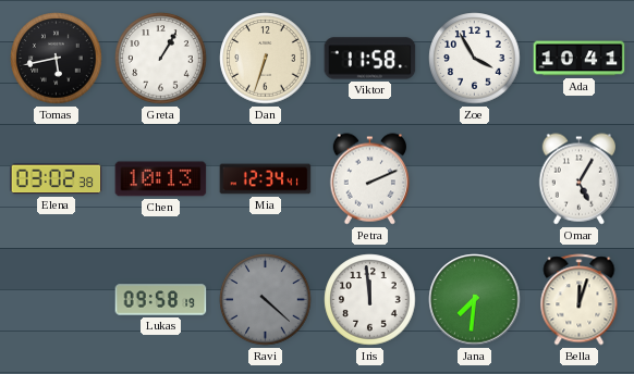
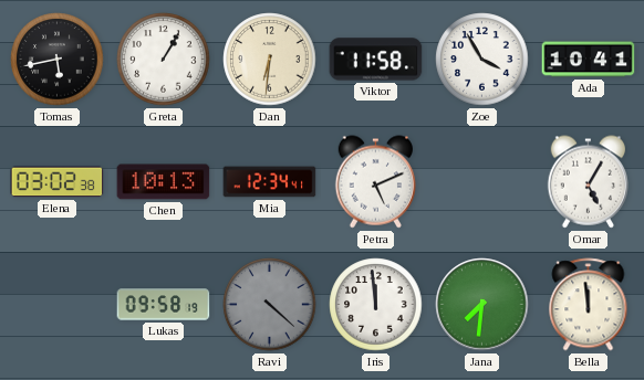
Dan: 6:33 -> 6:31
Petra: 2:11 -> 5:11
Bella: 12:03 -> 11:59
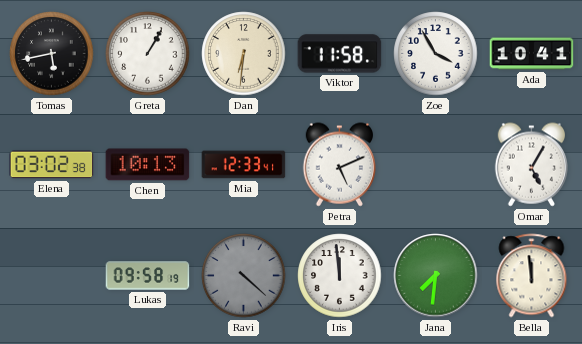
Mia: 12:34 -> 12:33
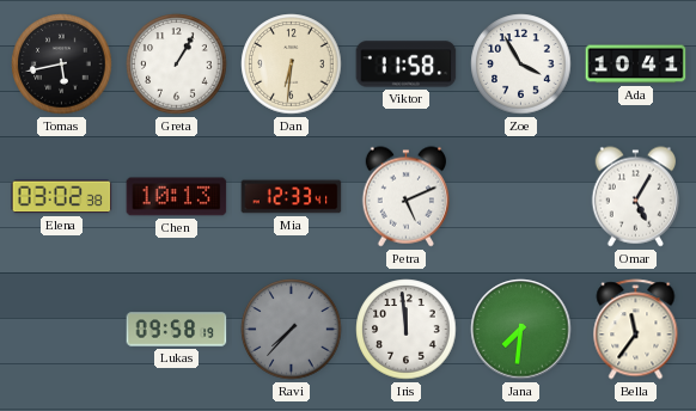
Ravi: 4:22 -> 7:37
Bella: 11:59 -> 11:36
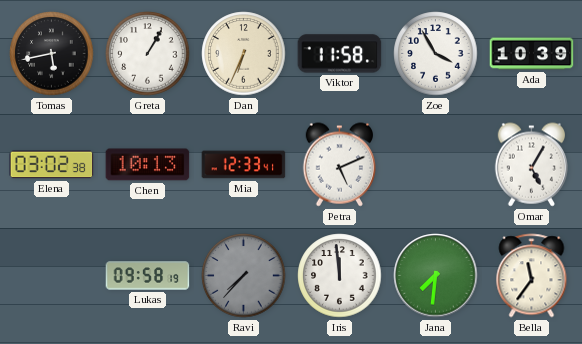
Dan: 6:31 -> 6:34
Ada: 10:41 -> 10:39
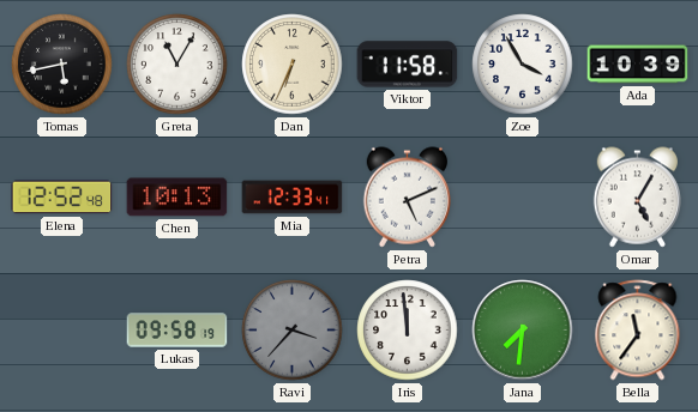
Greta: 1:05 -> 11:05
Elena: 03:02 -> 12:52
Ravi: 7:37 -> 3:37
